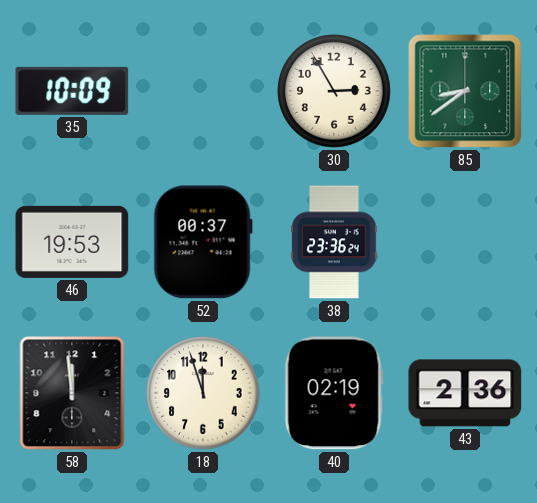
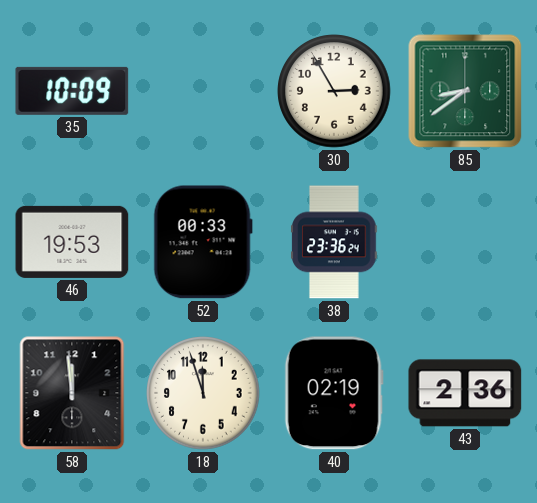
52: 00:37 -> 00:33
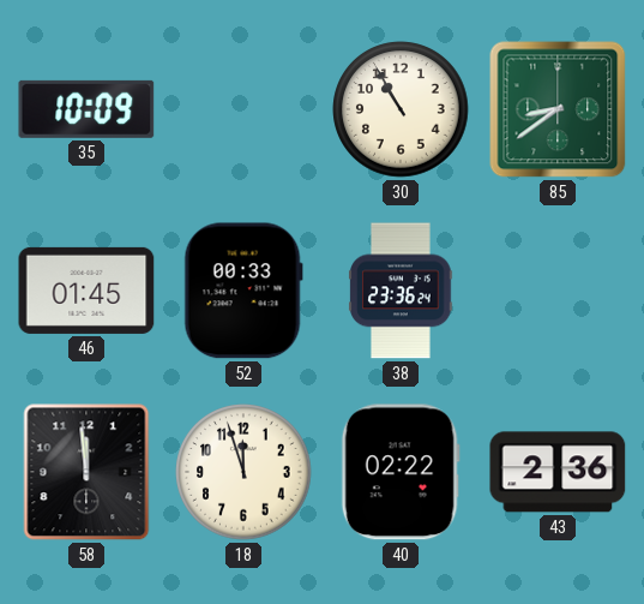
30: 2:55 -> 10:55
46: 19:53 -> 01:45
40: 02:19 -> 02:22
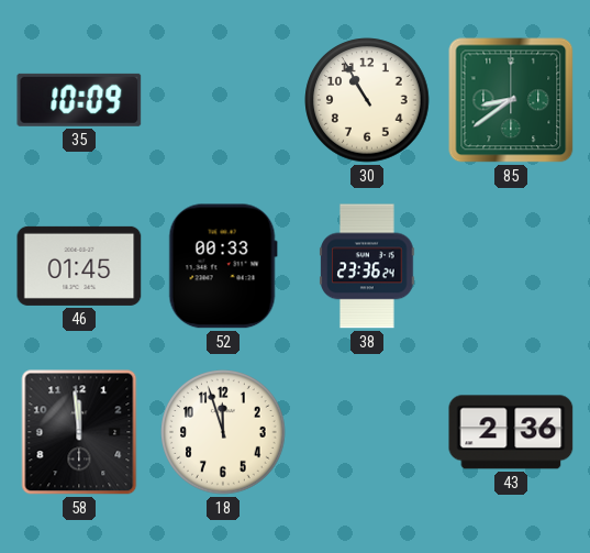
40: 02:22 -> none
